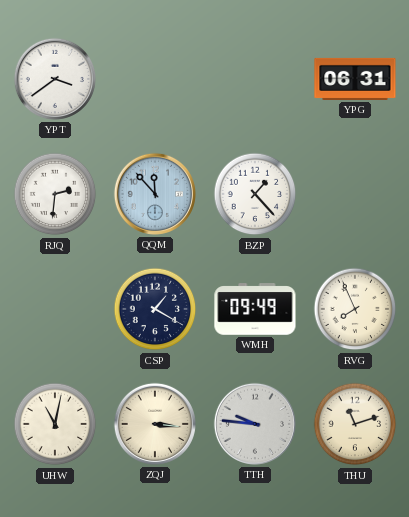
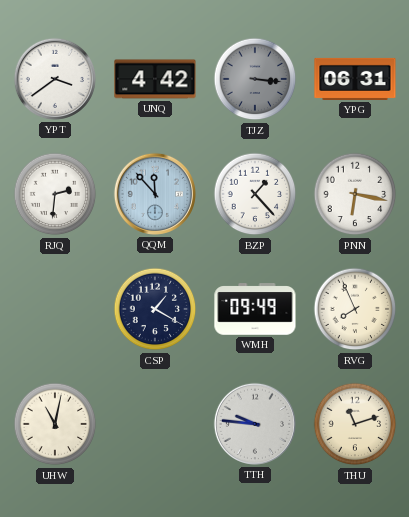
UNQ: none -> 4:42
TJZ: none -> 3:16
PNN: none -> 6:17
ZQJ: 3:16 -> none
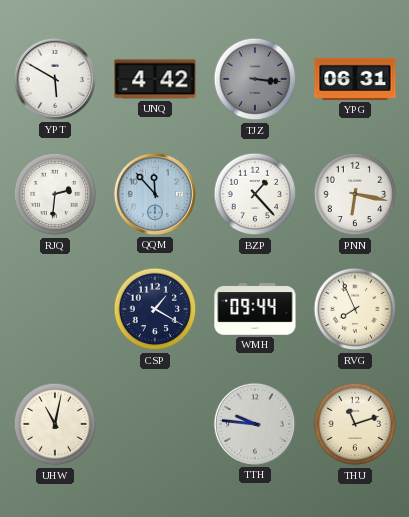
YPT: 3:39 -> 5:50
WMH: 09:49 -> 09:44
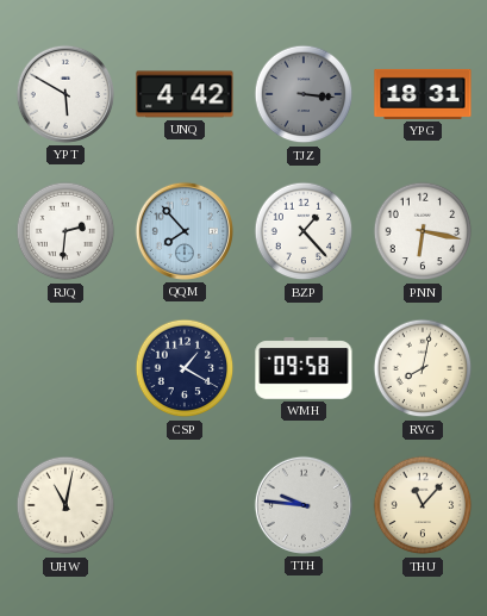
YPG: 06:31 -> 18:31
QQM: 11:53 -> 7:53
WMH: 09:44 -> 09:58
RVG: 7:56 -> 8:02
THU: 11:12 -> 11:07
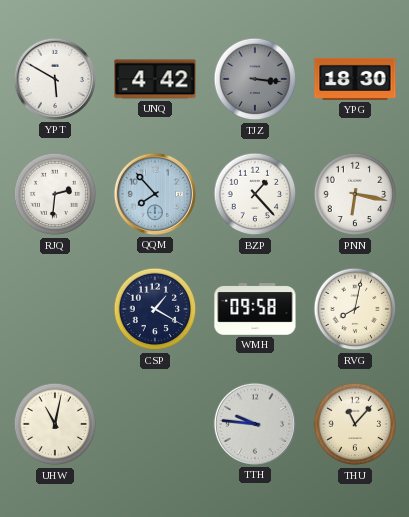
YPG: 18:31 -> 18:30
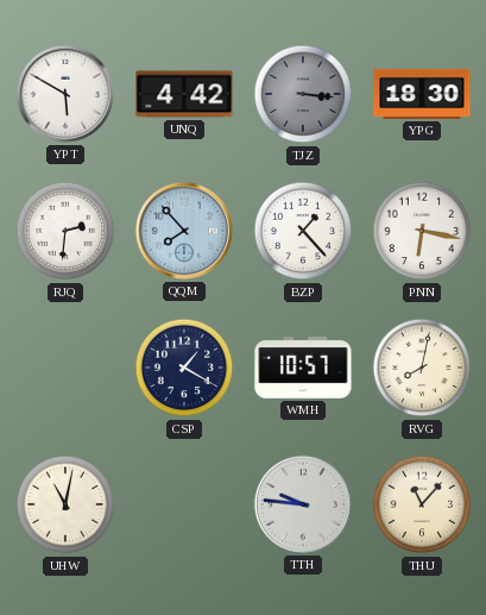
WMH: 09:58 -> 10:57
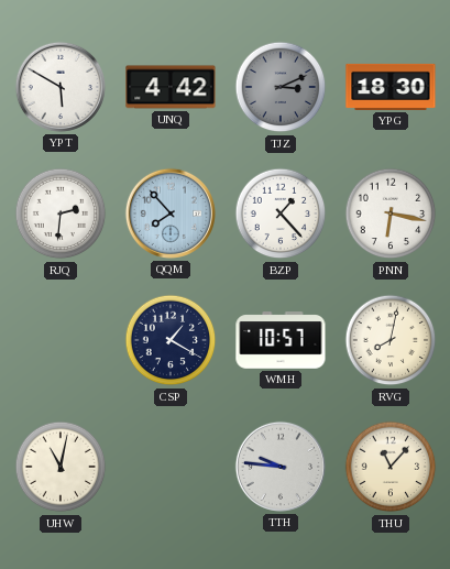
TJZ: 3:16 -> 3:11
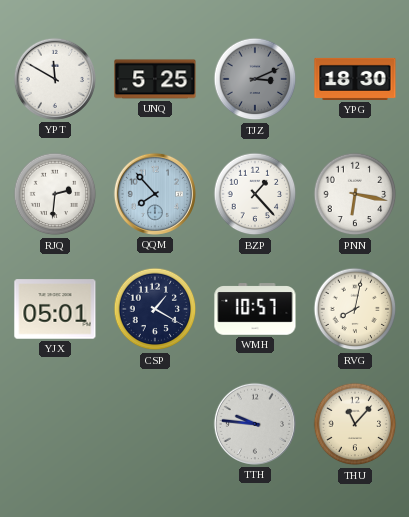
YPT: 5:50 -> 11:50
UNQ: 4:42 -> 5:25
YJX: none -> 05:01
UHW: 11:02 -> none
